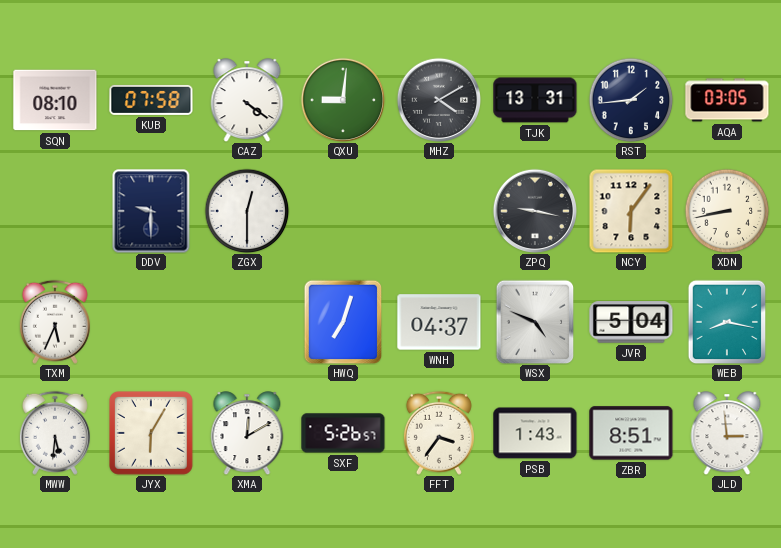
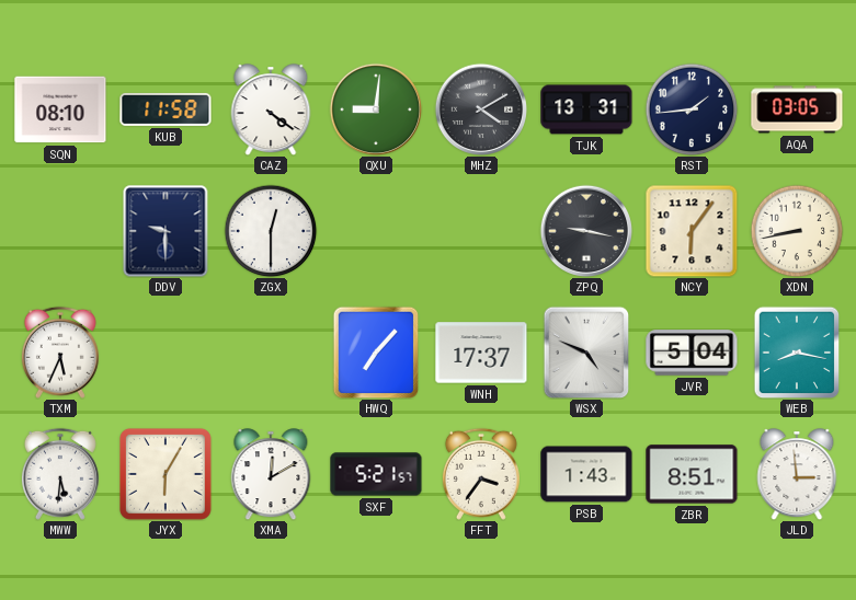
KUB: 07:58 -> 11:58
HWQ: 7:03 -> 7:07
WNH: 04:37 -> 17:37
SXF: 5:26 -> 5:21
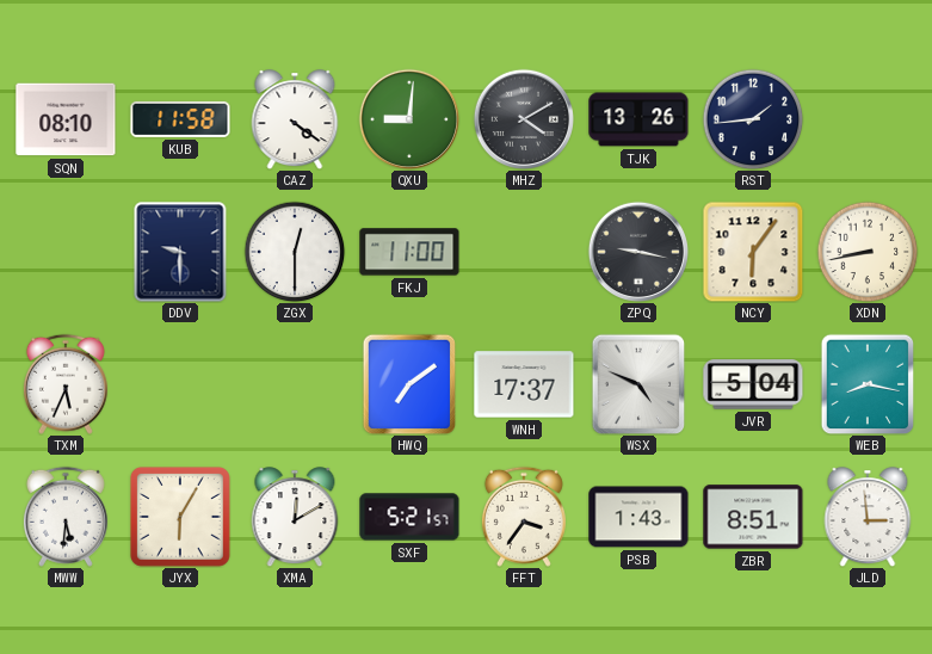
TJK: 13:31 -> 13:26
AQA: 03:05 -> none
FKJ: none -> 11:00
HWQ: 7:07 -> 7:09
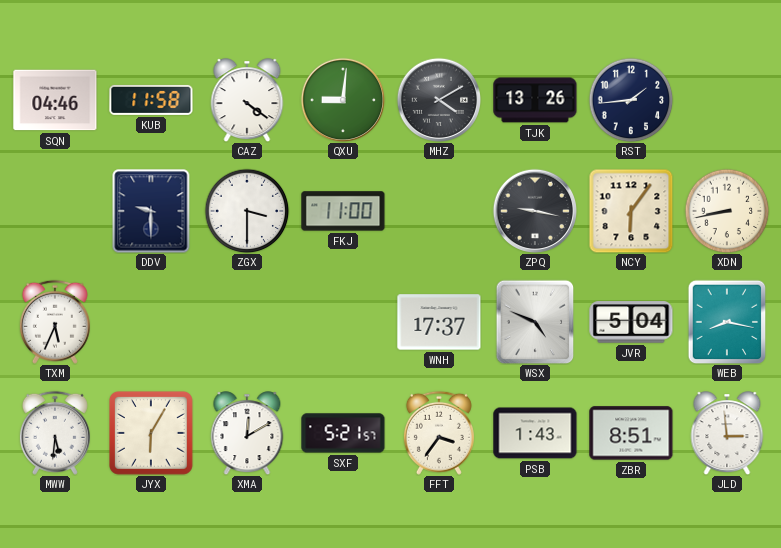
SQN: 08:10 -> 04:46
ZGX: 12:30 -> 3:30
HWQ: 7:09 -> none
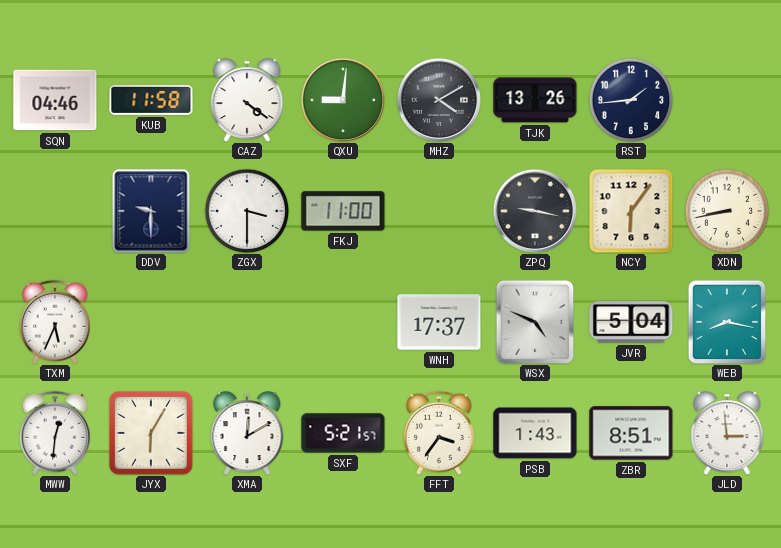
MWW: 5:31 -> 12:31
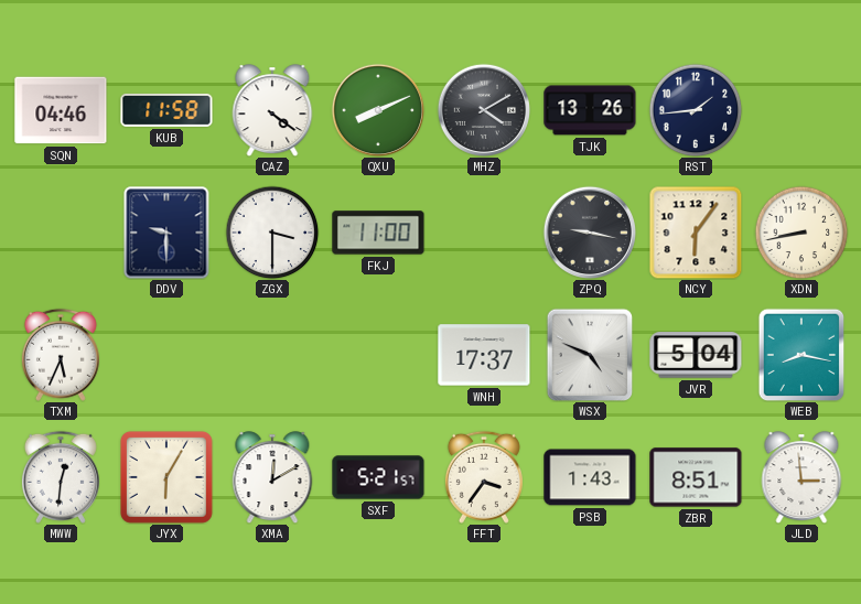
QXU: 9:01 -> 8:11
